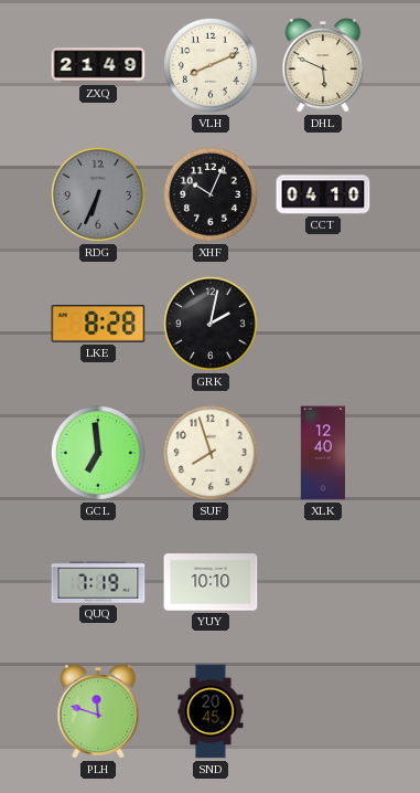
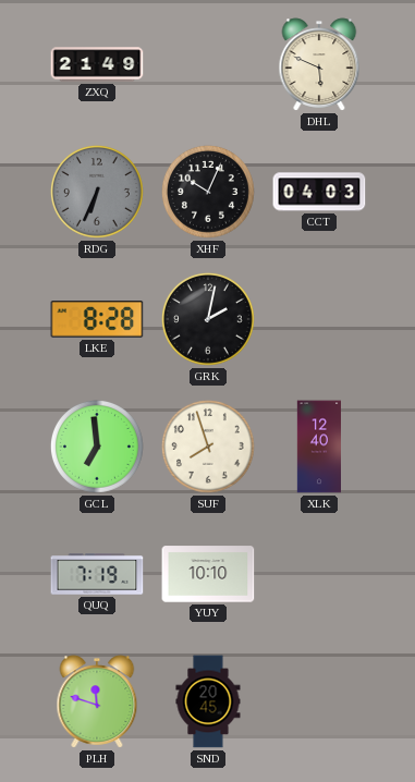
VLH: 8:11 -> none
CCT: 04:10 -> 04:03
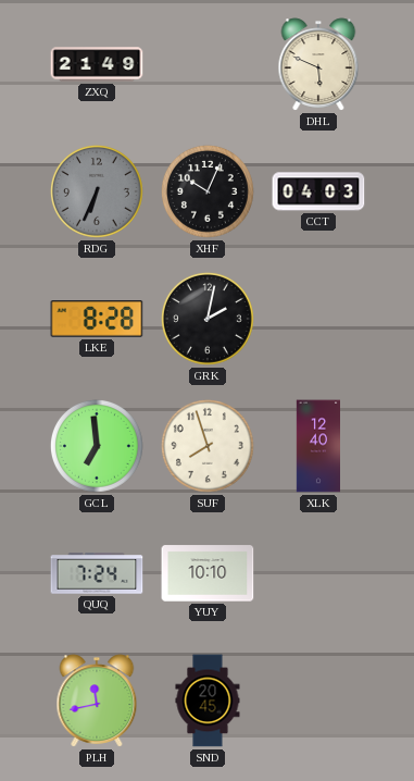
QUQ: 7:19 -> 7:24
PLH: 11:48 -> 11:43
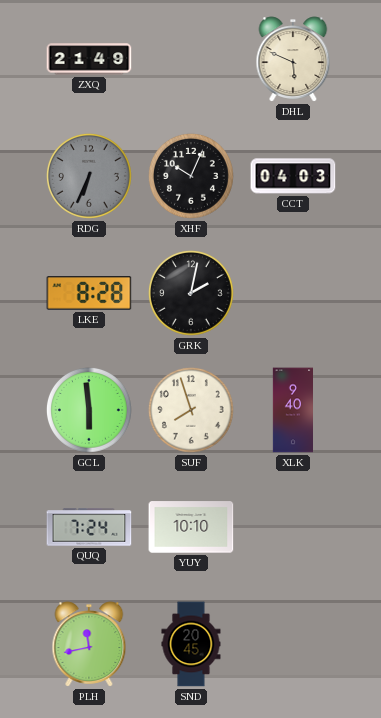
GCL: 6:59 -> 5:59
XLK: 12:40 -> 9:40
